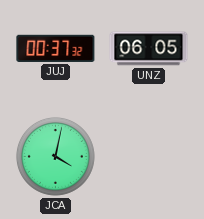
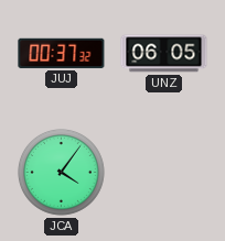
JCA: 4:02 -> 4:06
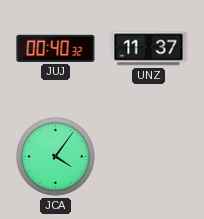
JUJ: 00:37 -> 00:40
UNZ: 06:05 -> 11:37
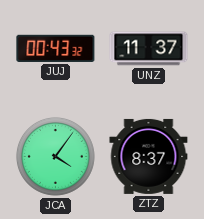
JUJ: 00:40 -> 00:43
ZTZ: none -> 8:37
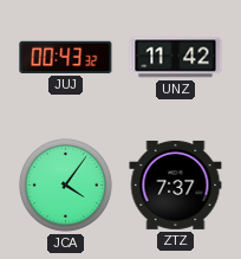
UNZ: 11:37 -> 11:42
ZTZ: 8:37 -> 7:37
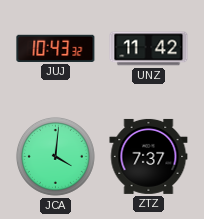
JUJ: 00:43 -> 10:43
JCA: 4:06 -> 4:01
